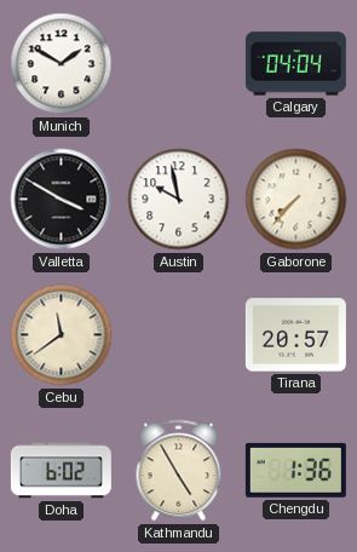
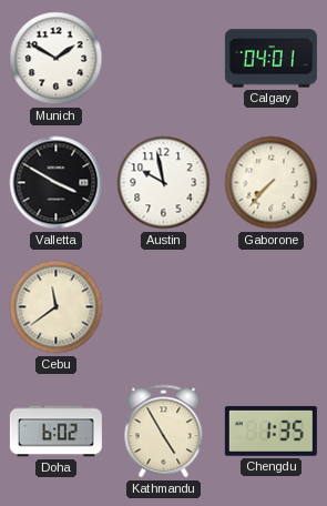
Calgary: 04:04 -> 04:01
Tirana: 20:57 -> none
Chengdu: 1:36 -> 1:35
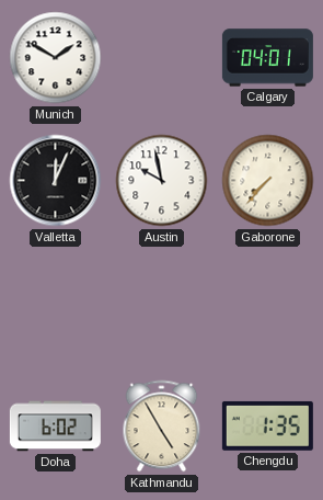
Valletta: 3:50 -> 12:04
Cebu: 11:39 -> none
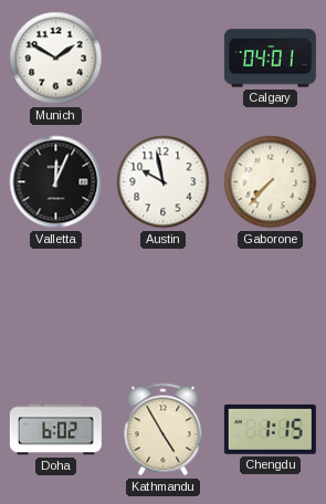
Chengdu: 1:35 -> 1:15
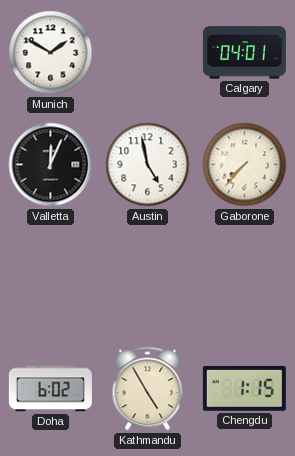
Austin: 9:58 -> 4:58
